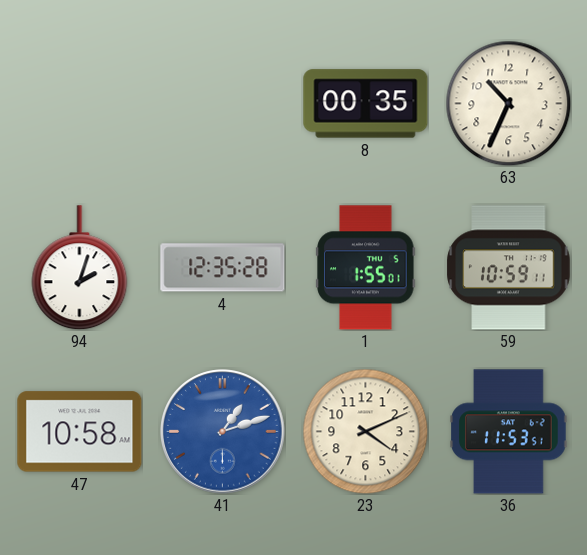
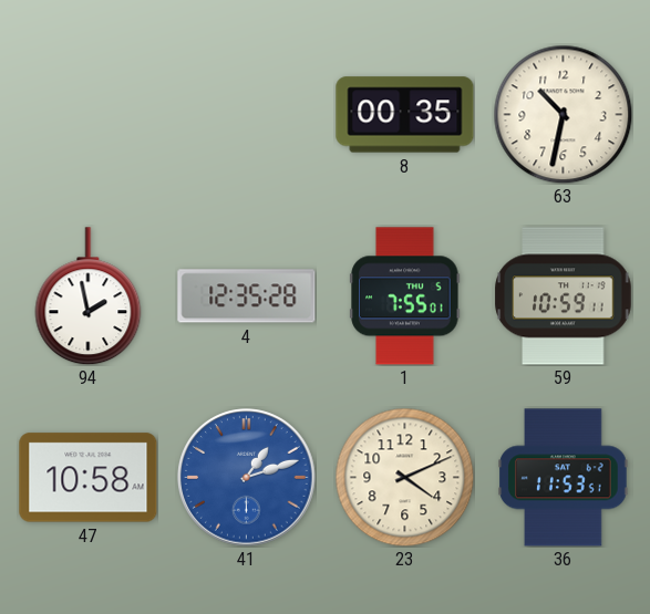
63: 10:34 -> 10:32
94: 2:03 -> 1:58
1: 1:55 -> 7:55
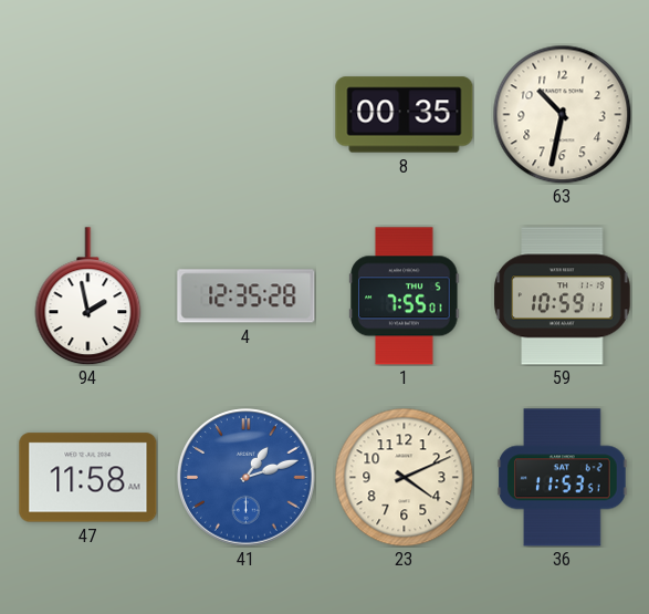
47: 10:58 -> 11:58
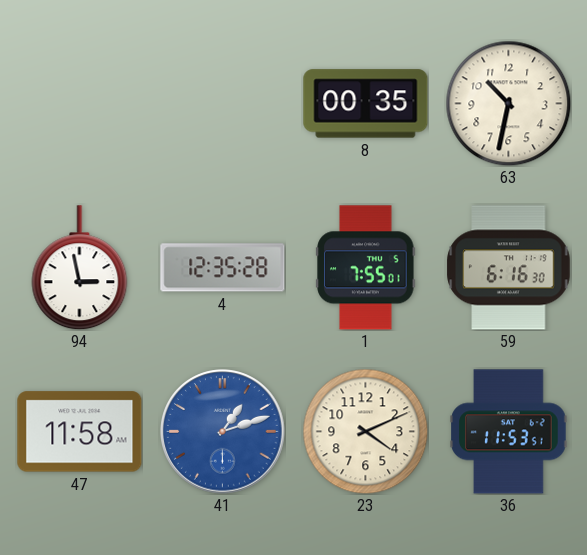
94: 1:58 -> 2:58
59: 10:59 -> 6:16
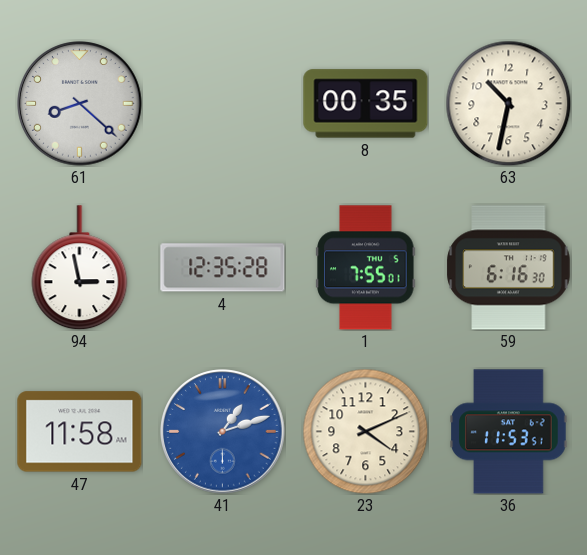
61: none -> 8:22
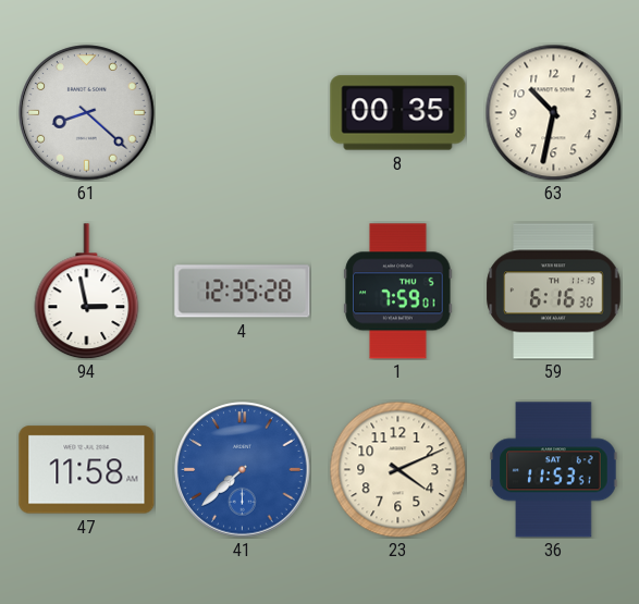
1: 7:55 -> 7:59
41: 1:12 -> 7:38
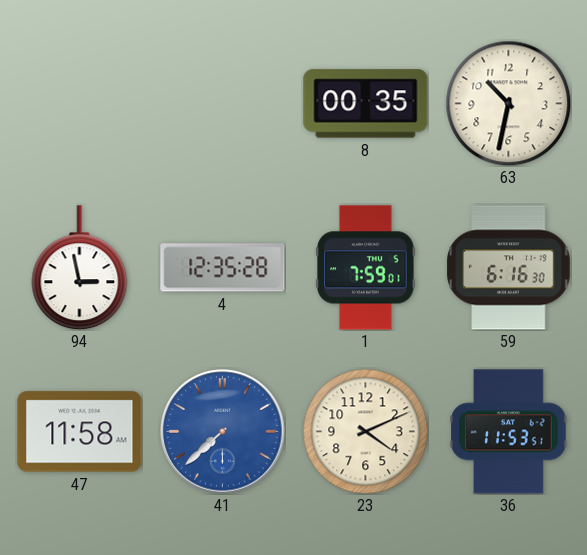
61: 8:22 -> none
